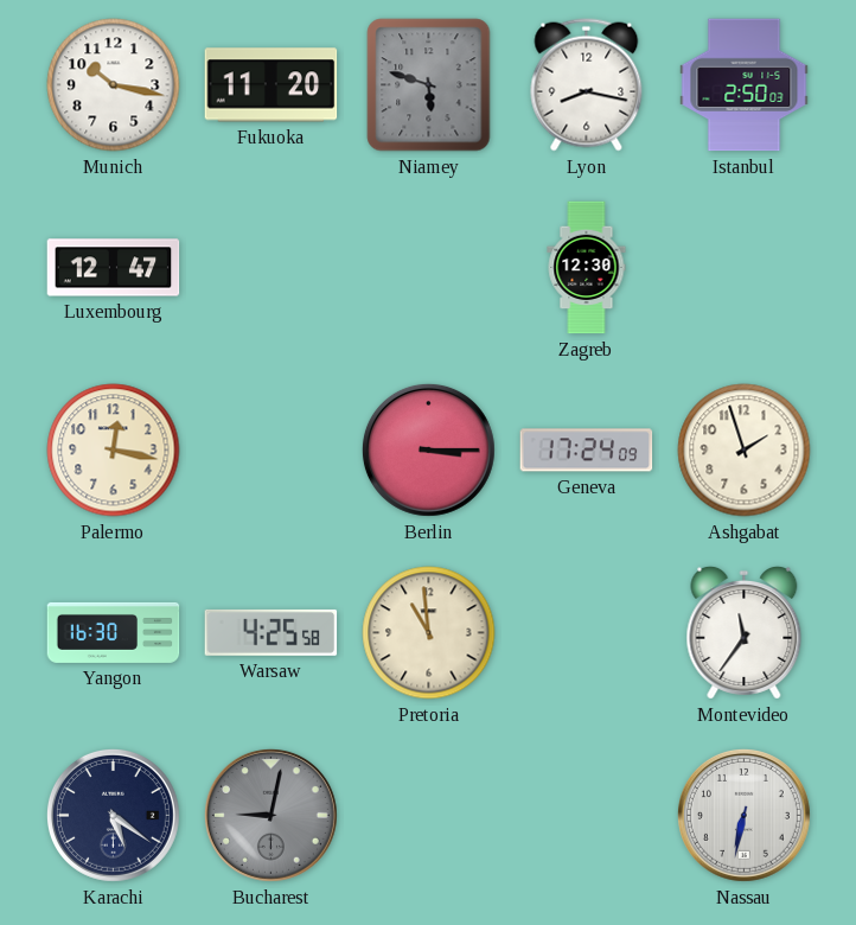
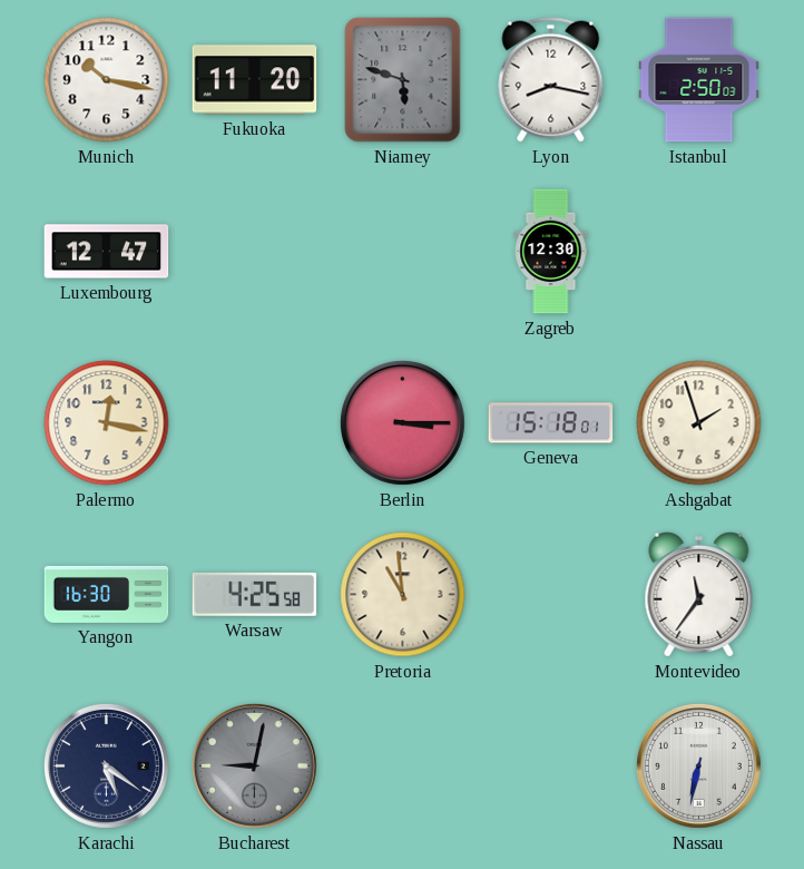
Geneva: 17:24 -> 15:18
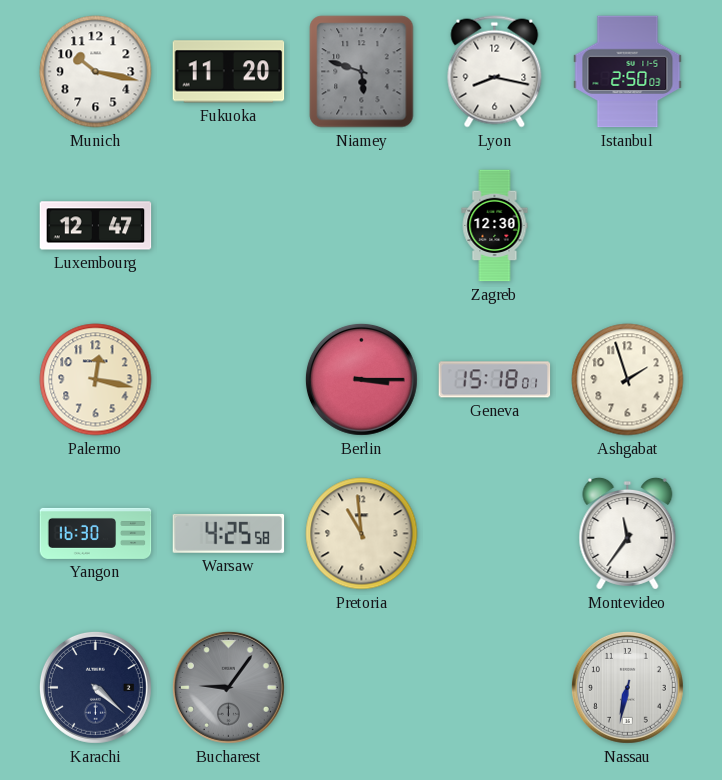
Karachi: 5:21 -> 4:22
Bucharest: 9:02 -> 9:06
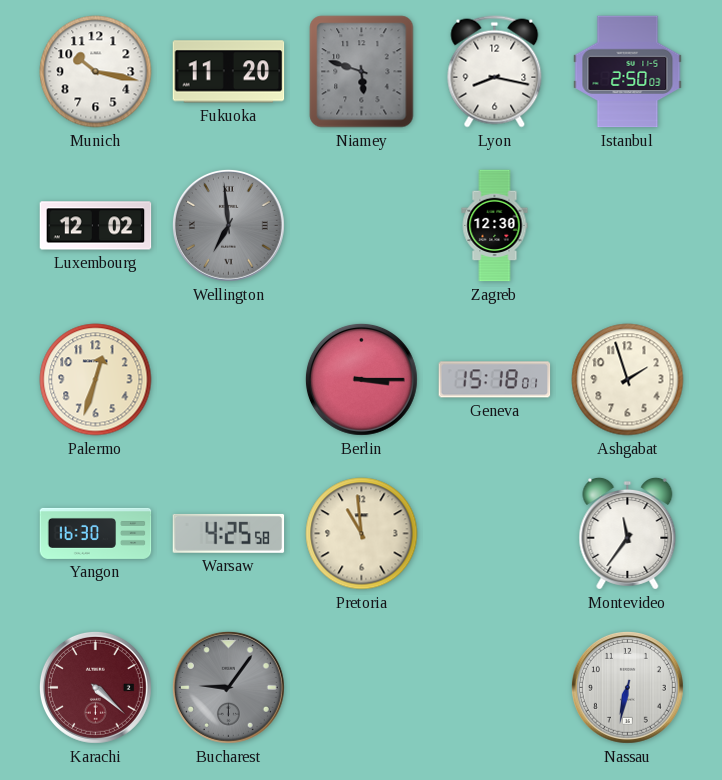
Luxembourg: 12:47 -> 12:02
Wellington: none -> 6:59
Palermo: 12:17 -> 12:33
Karachi dial: navy -> burgundy
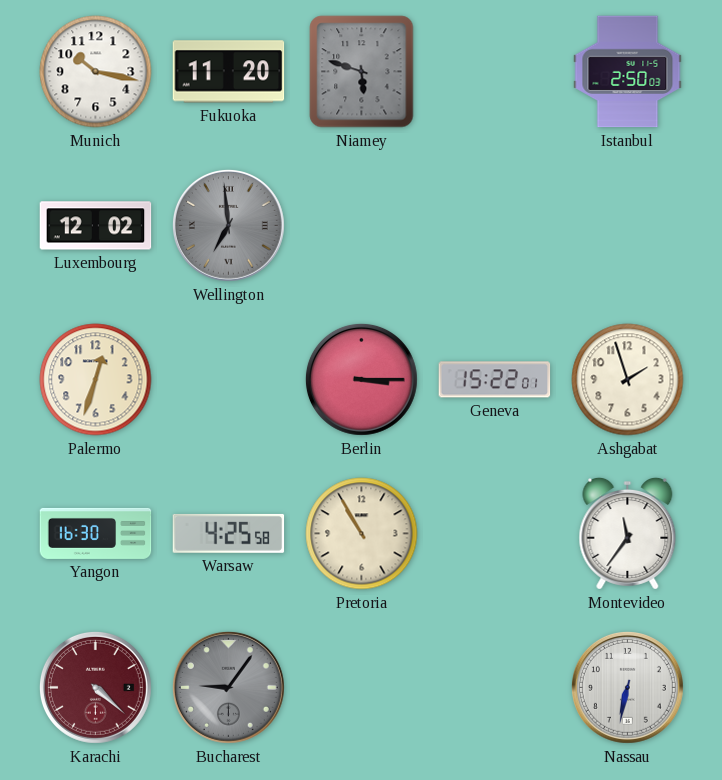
Lyon: 8:17 -> none
Zagreb: 12:30 -> none
Geneva: 15:18 -> 15:22
Pretoria: 10:59 -> 10:55
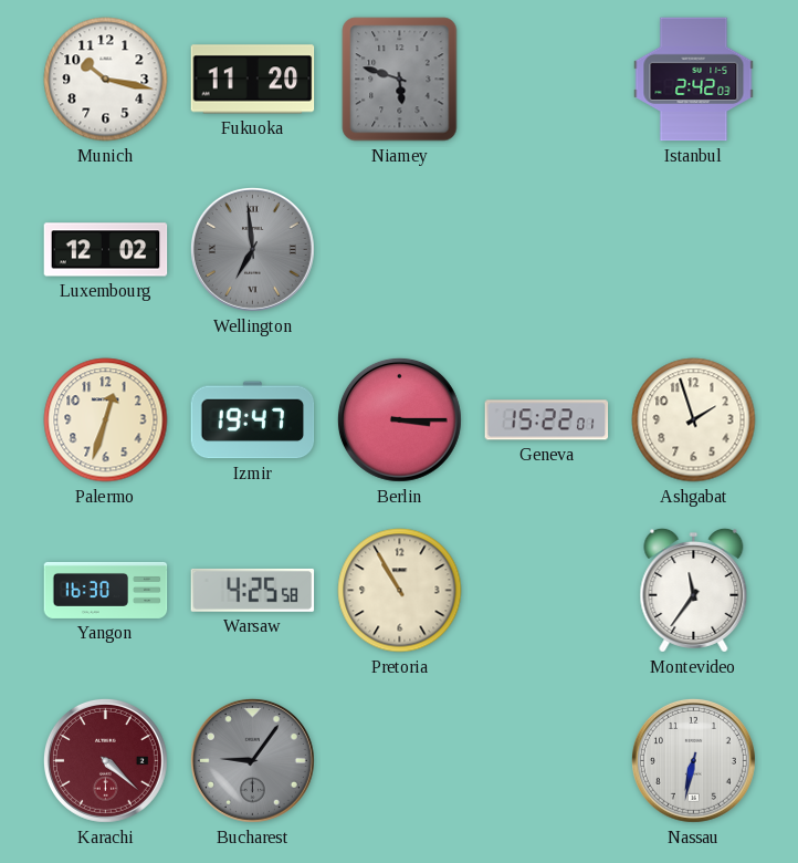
Istanbul: 2:50 -> 2:42
Izmir: none -> 19:47
